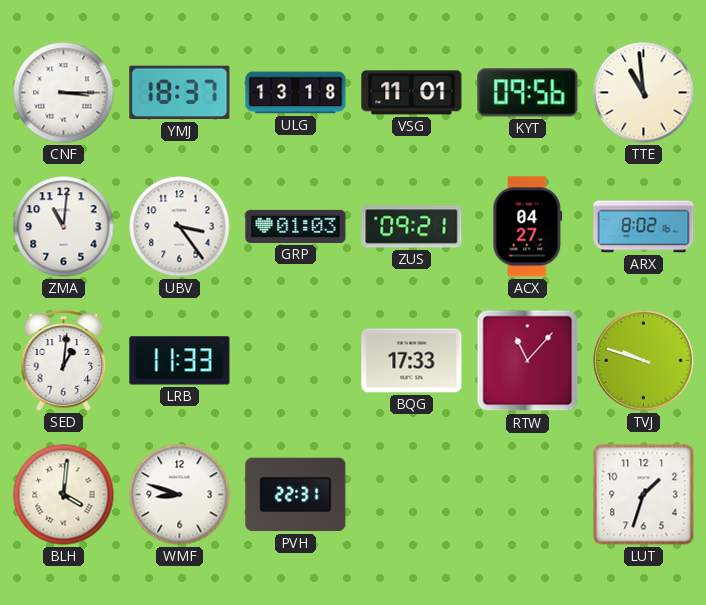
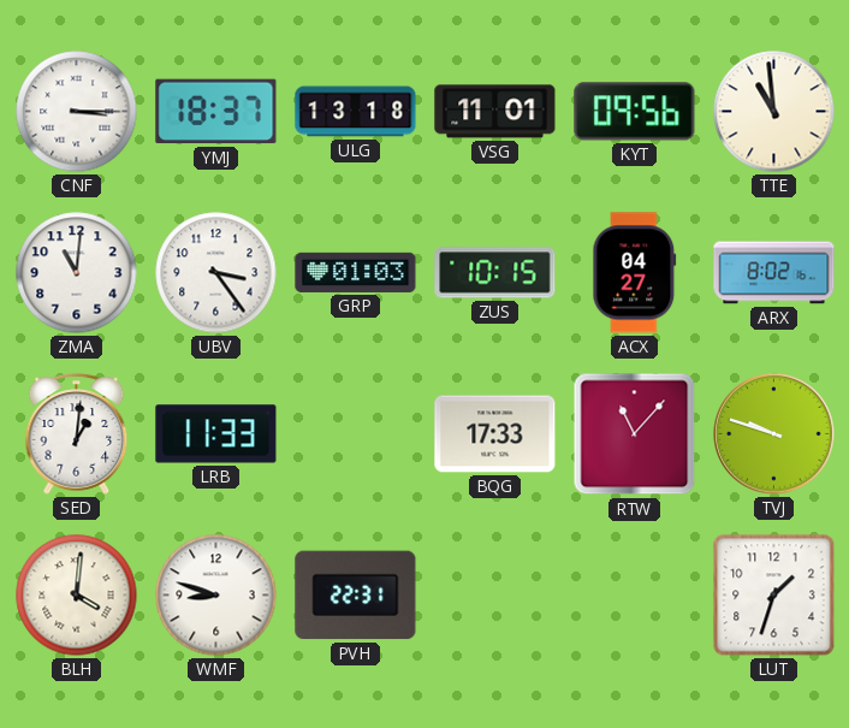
ZUS: 09:21 -> 10:15
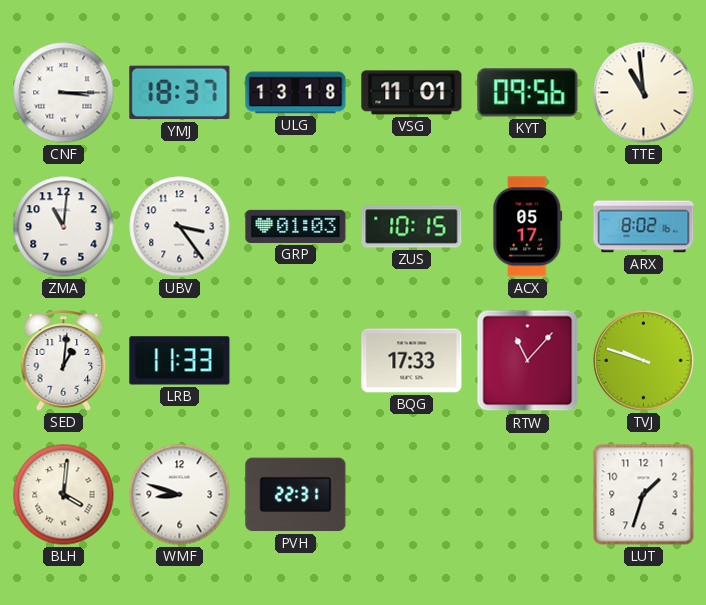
ACX: 04:27 -> 05:17
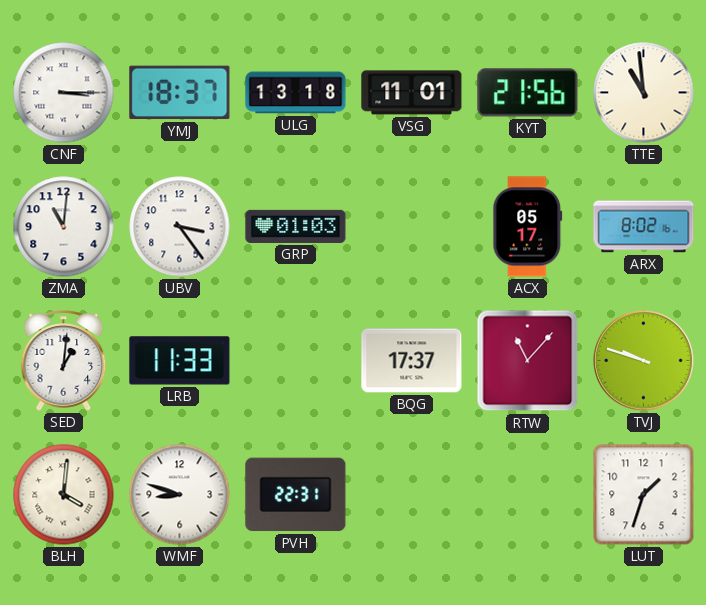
KYT: 09:56 -> 21:56
ZUS: 10:15 -> none
BQG: 17:33 -> 17:37
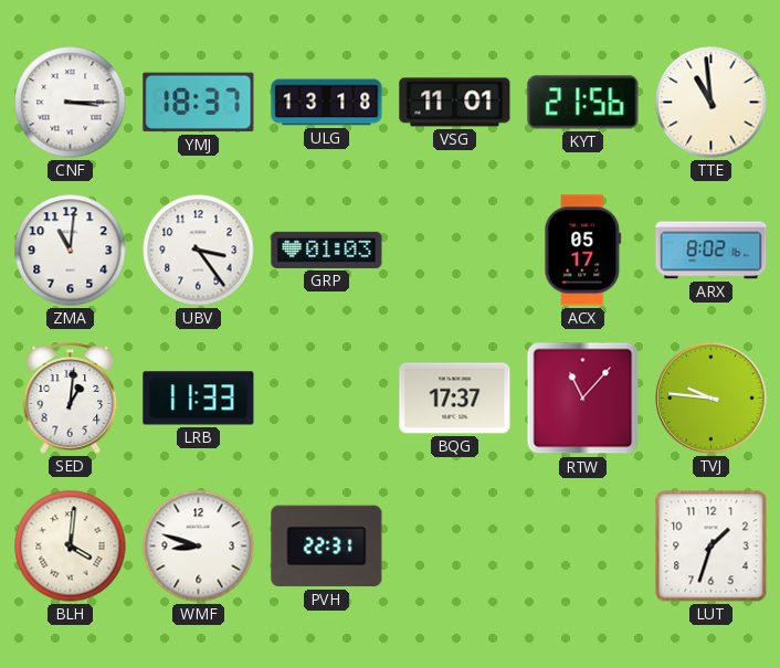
TVJ: 9:48 -> 9:46
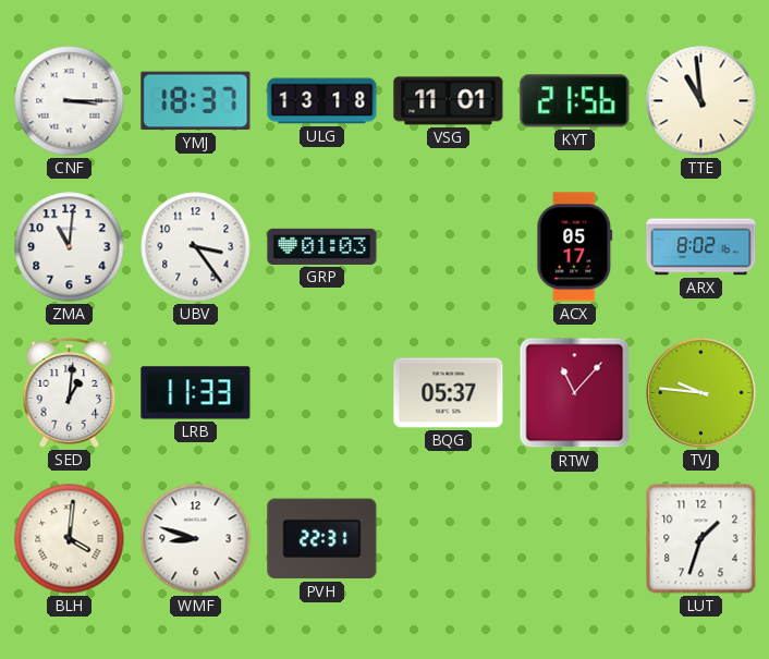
BQG: 17:37 -> 05:37
